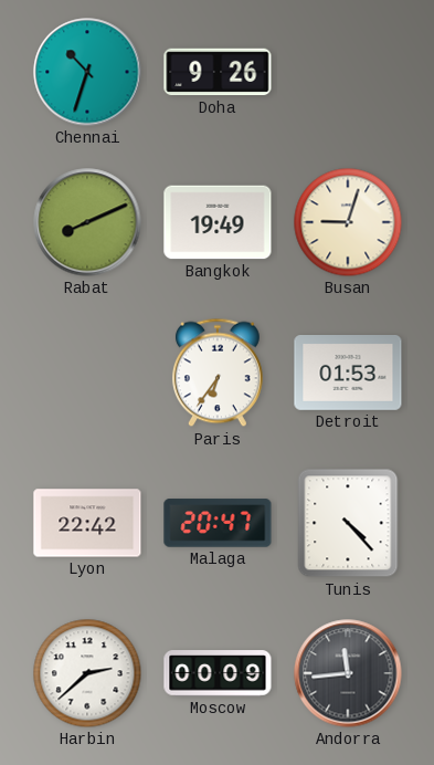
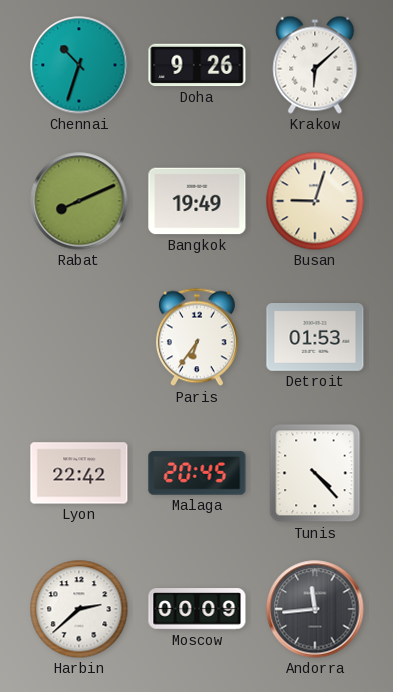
Krakow: none -> 6:08
Malaga: 20:47 -> 20:45
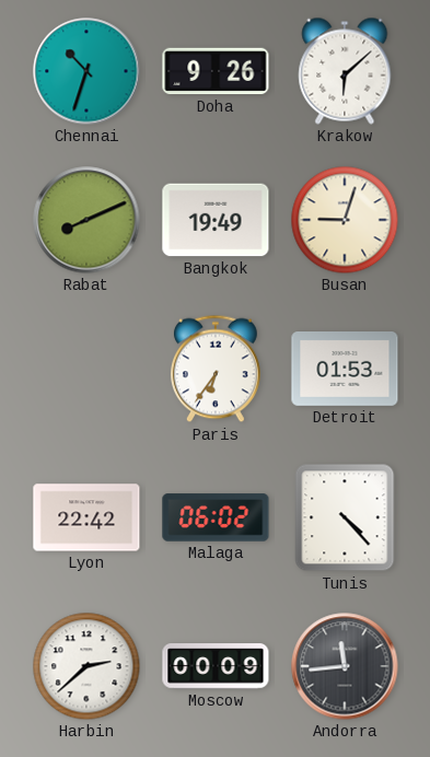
Malaga: 20:45 -> 06:02
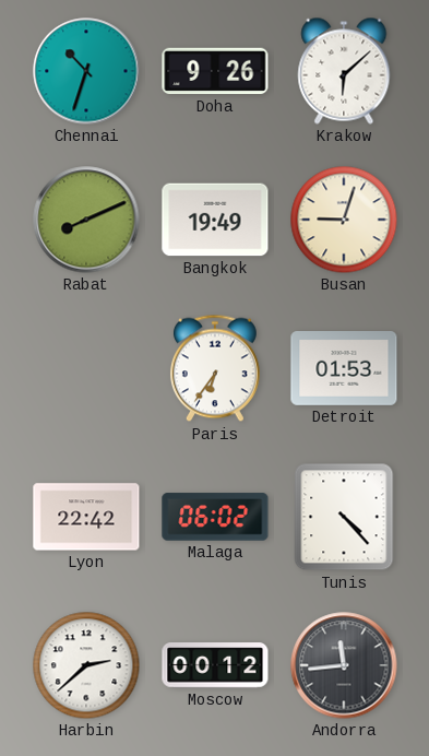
Moscow: 00:09 -> 00:12
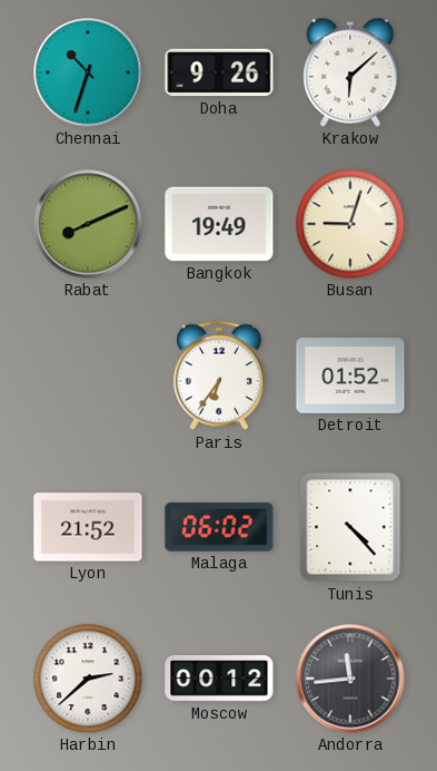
Detroit: 01:53 -> 01:52
Lyon: 22:42 -> 21:52
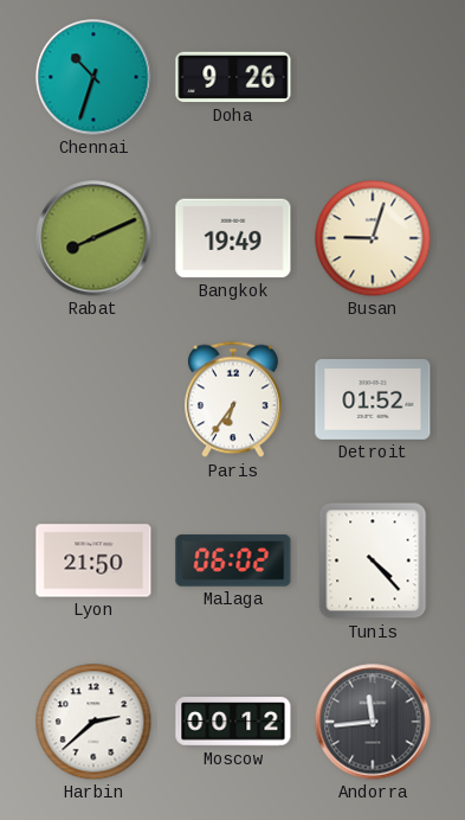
Krakow: 6:08 -> none
Lyon: 21:52 -> 21:50
